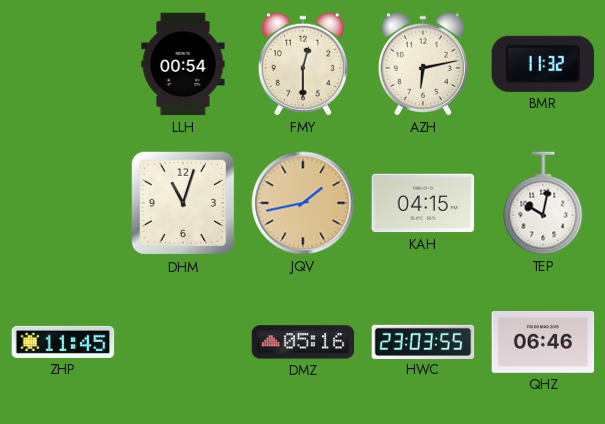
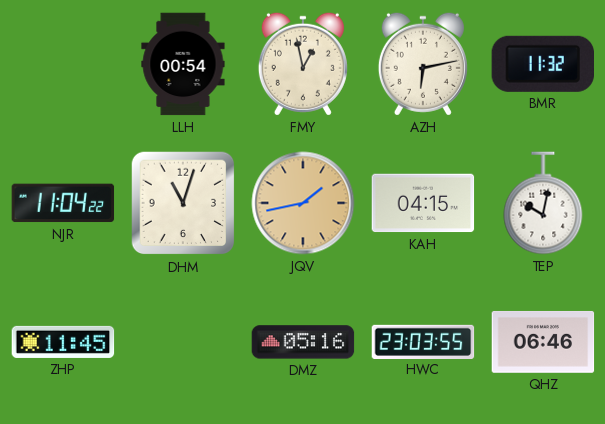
FMY: 12:30 -> 12:58
NJR: none -> 11:04
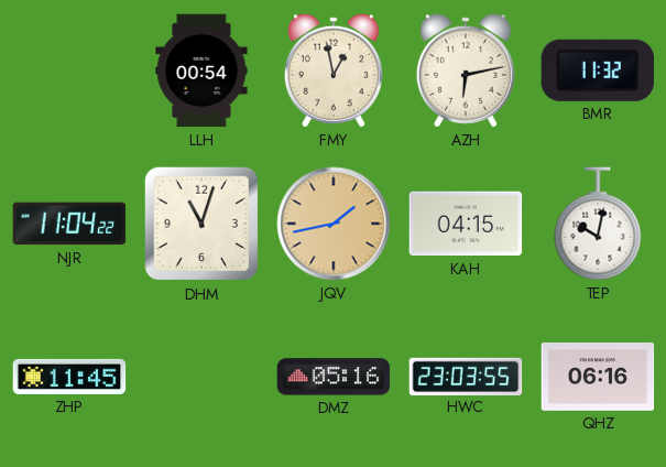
QHZ: 06:46 -> 06:16
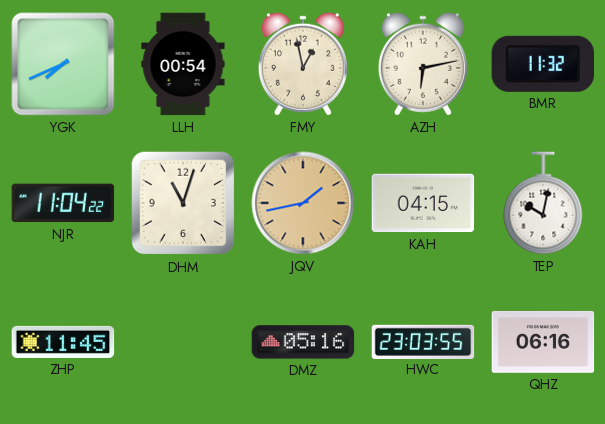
YGK: none -> 7:41
